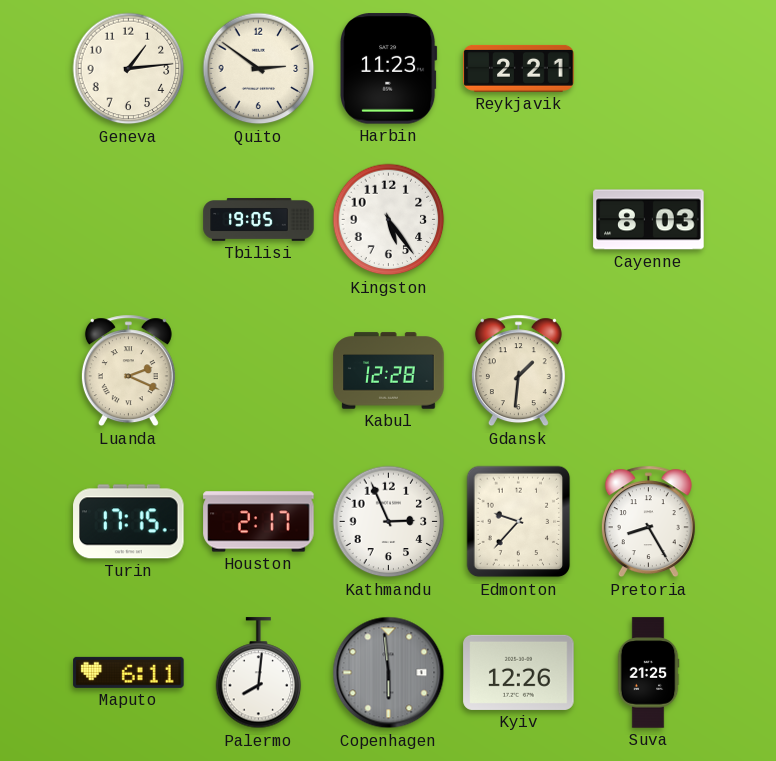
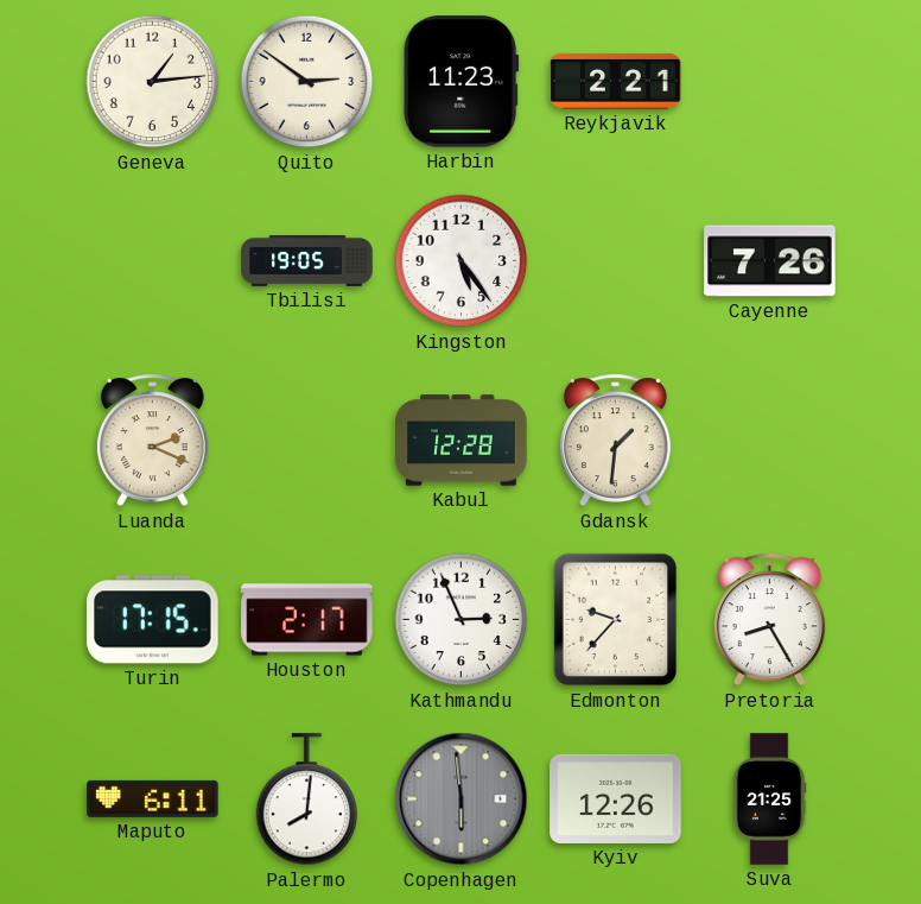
Cayenne: 8:03 -> 7:26
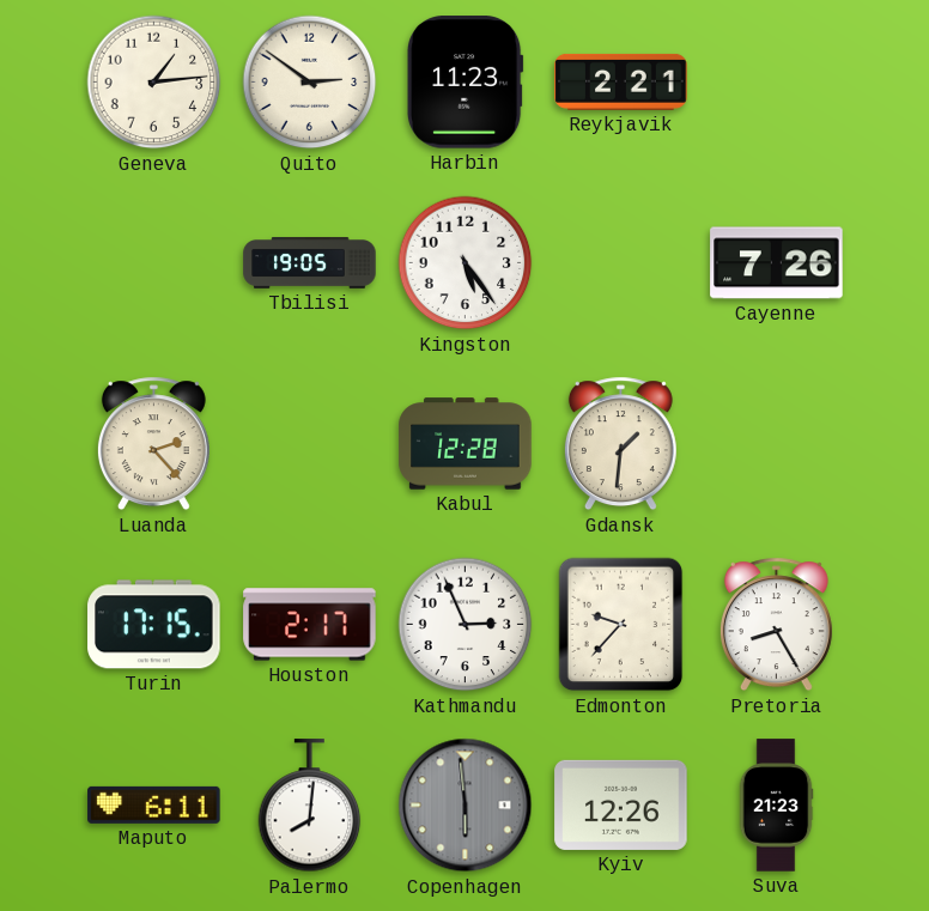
Luanda: 2:19 -> 2:23
Suva: 21:25 -> 21:23
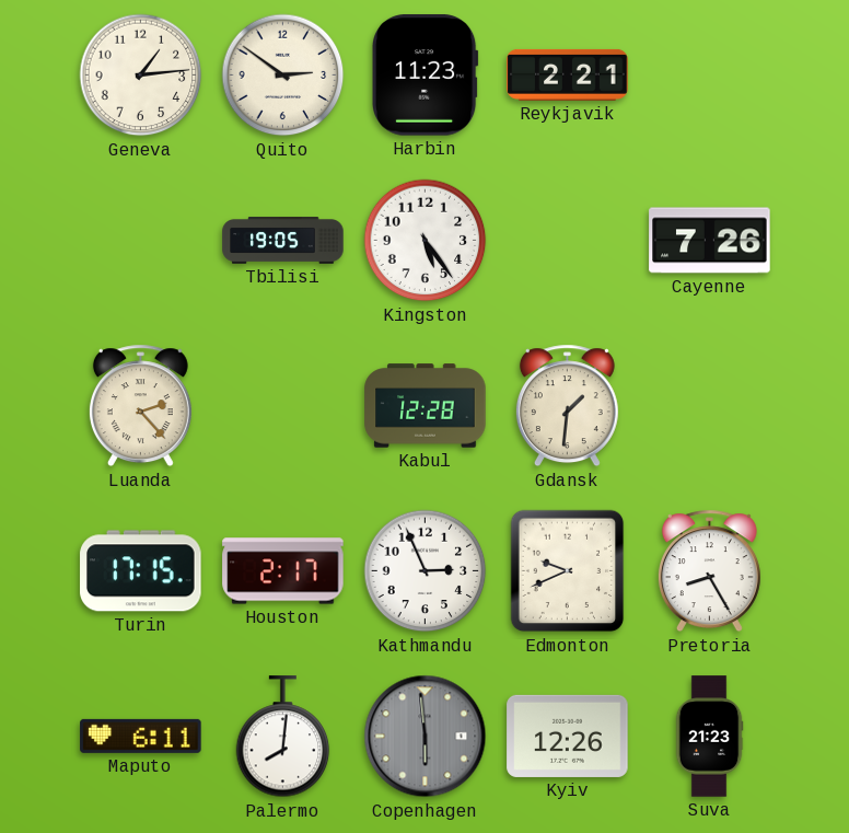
Edmonton: 9:37 -> 9:41
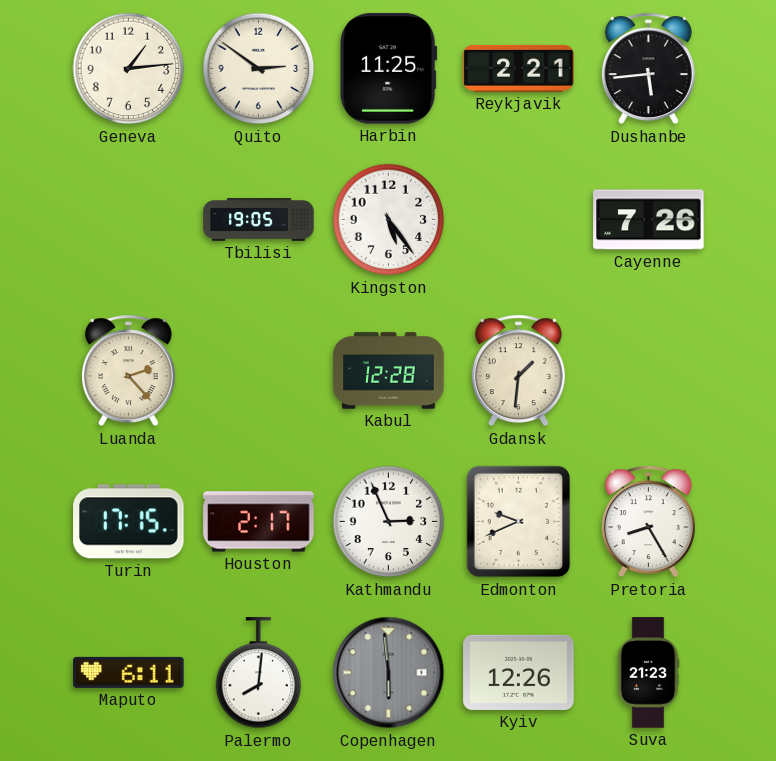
Harbin: 11:23 -> 11:25
Dushanbe: none -> 5:44
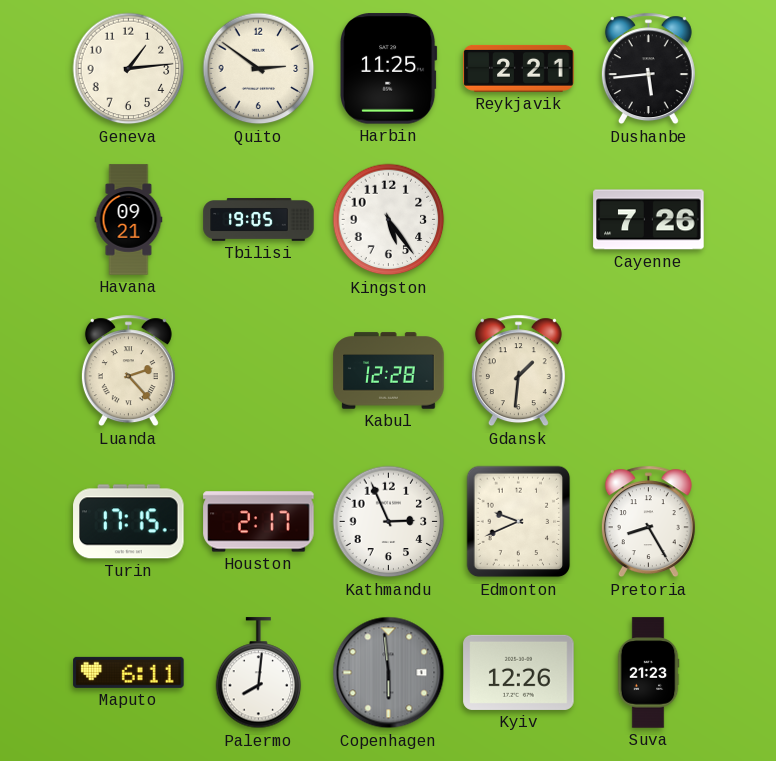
Havana: none -> 09:21
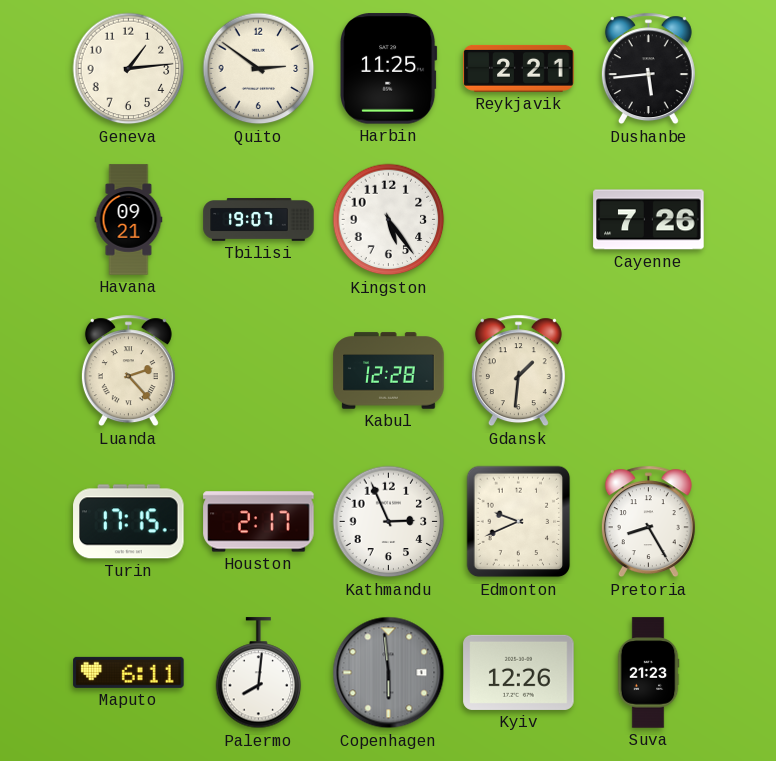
Tbilisi: 19:05 -> 19:07
